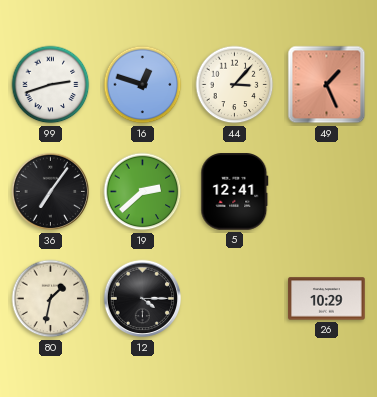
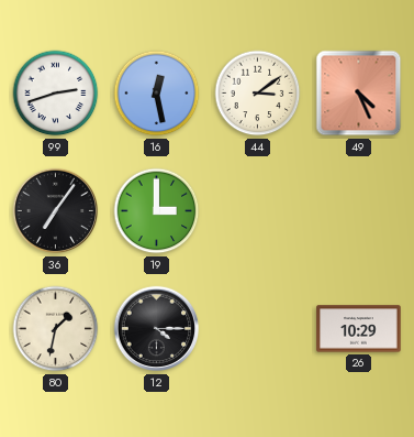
16: 12:48 -> 12:28
44: 3:07 -> 3:09
49: 1:26 -> 4:26
19: 2:38 -> 3:00
5: 12:41 -> none
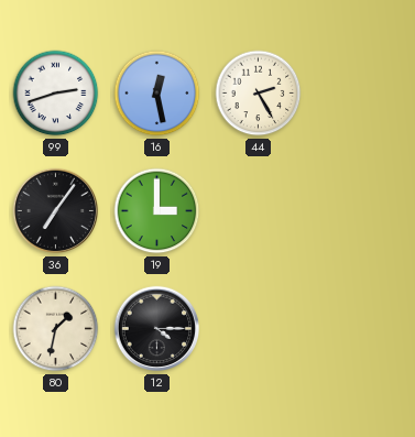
44: 3:09 -> 2:25
49: 4:26 -> none
26: 10:29 -> none
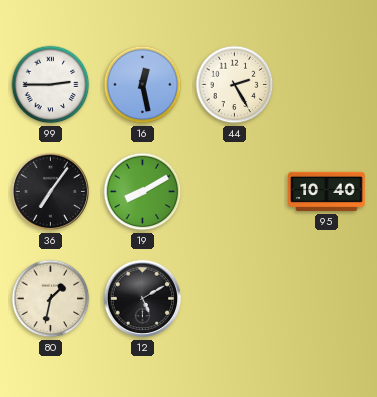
99: 2:42 -> 2:45
19: 3:00 -> 8:10
95: none -> 10:40
12: 4:15 -> 5:10
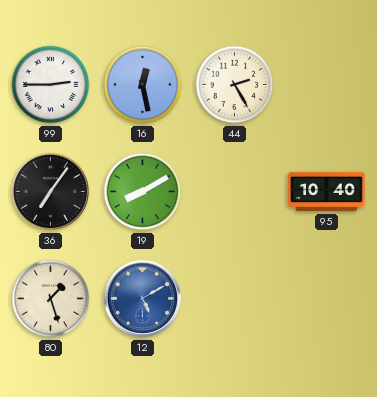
80: 1:32 -> 1:27
12 dial: black -> blue
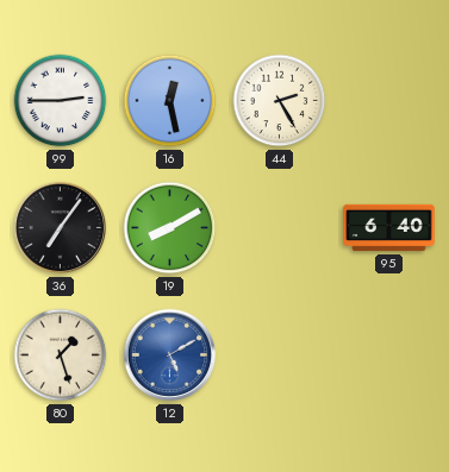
95: 10:40 -> 6:40
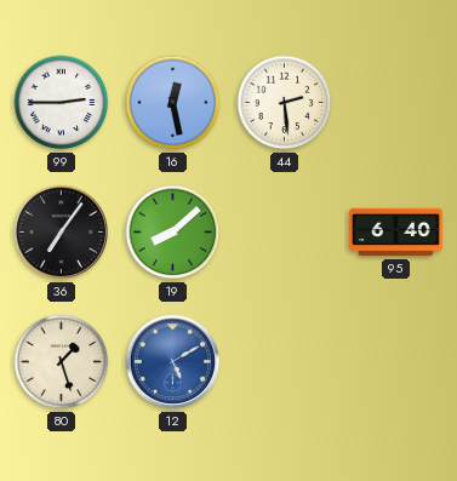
44: 2:25 -> 2:29
19: 8:10 -> 8:08
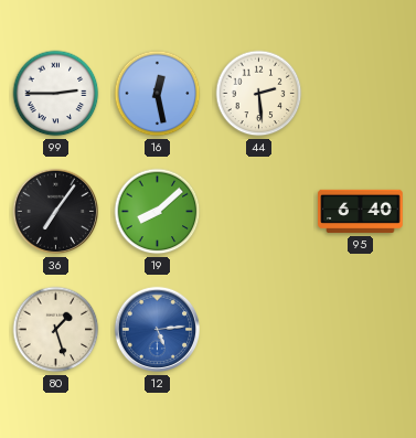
12: 5:10 -> 5:14
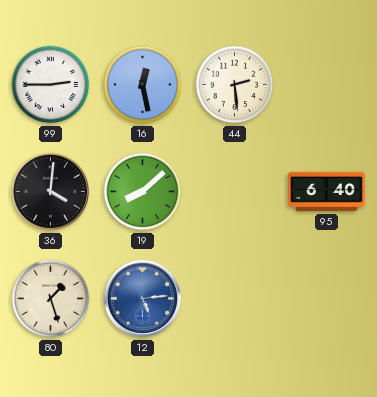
36: 7:06 -> 4:01
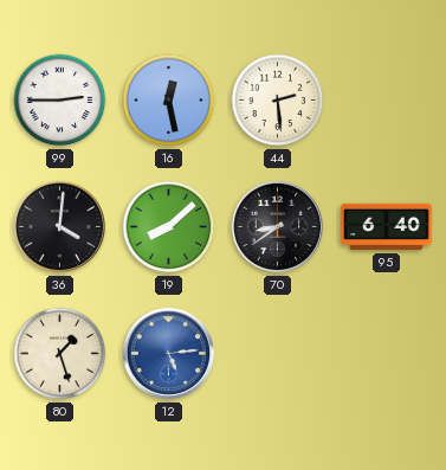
70: none -> 8:39
